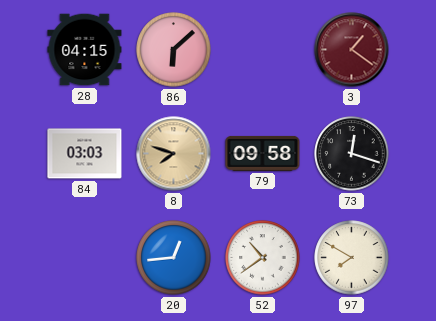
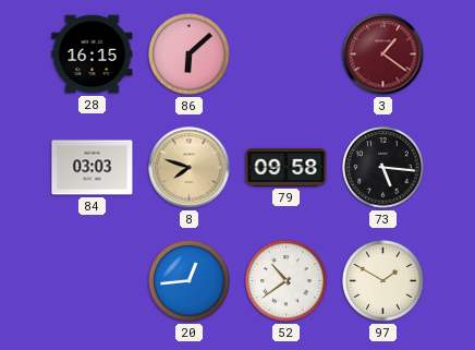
28: 04:15 -> 16:15
73: 12:18 -> 5:16
97: 7:50 -> 1:50
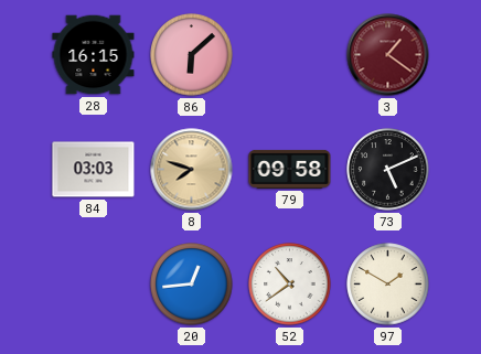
73: 5:16 -> 5:11
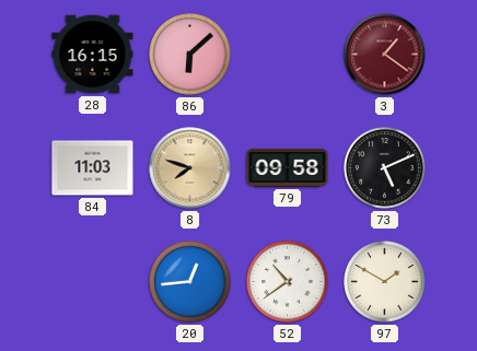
84: 03:03 -> 11:03
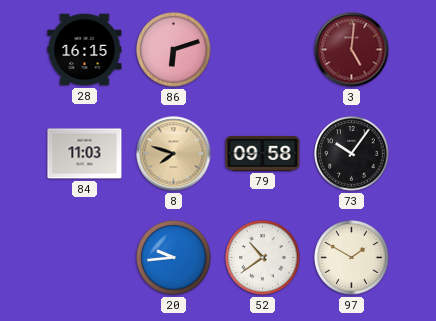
86: 6:08 -> 6:12
3: 1:21 -> 5:01
73: 5:11 -> 10:06
20: 12:44 -> 9:44
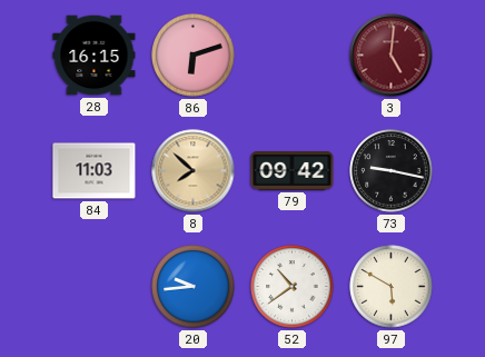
8: 7:48 -> 7:52
79: 09:58 -> 09:42
73: 10:06 -> 9:17
97: 1:50 -> 5:50
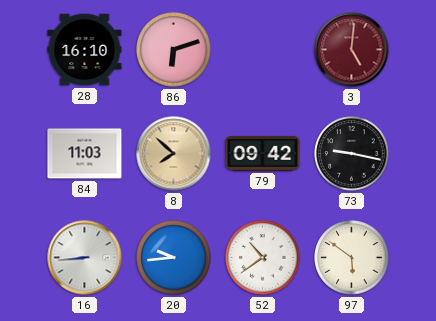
28: 16:15 -> 16:10
16: none -> 8:44
97: 5:50 -> 5:51
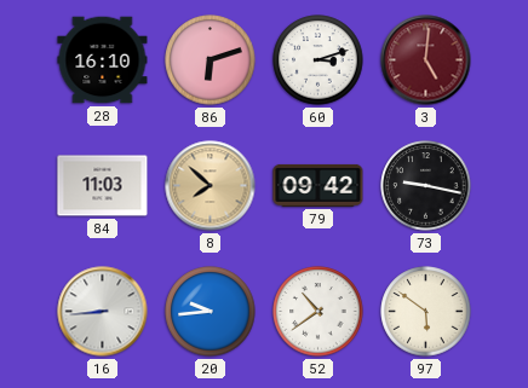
60: none -> 3:12
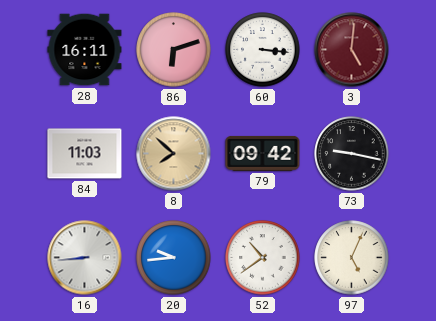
28: 16:10 -> 16:11
60: 3:12 -> 3:16
97: 5:51 -> 5:04
